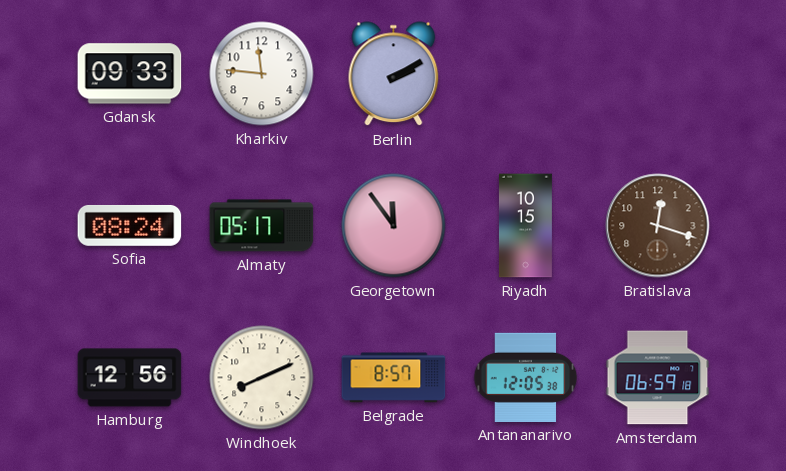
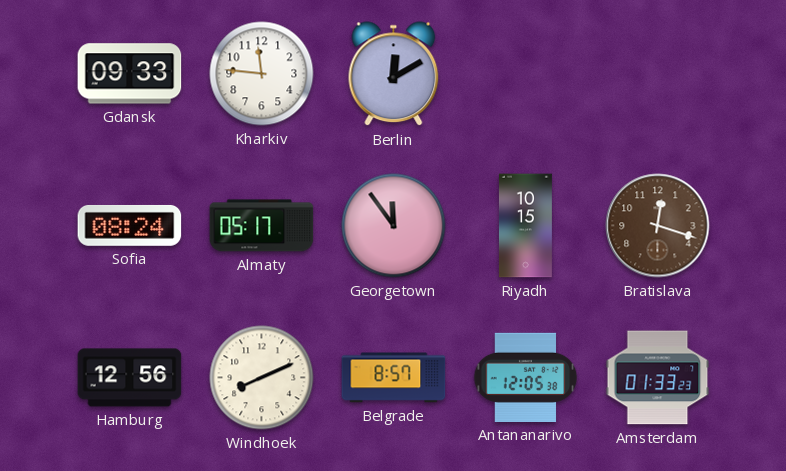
Berlin: 2:10 -> 12:10
Amsterdam: 06:59 -> 01:33
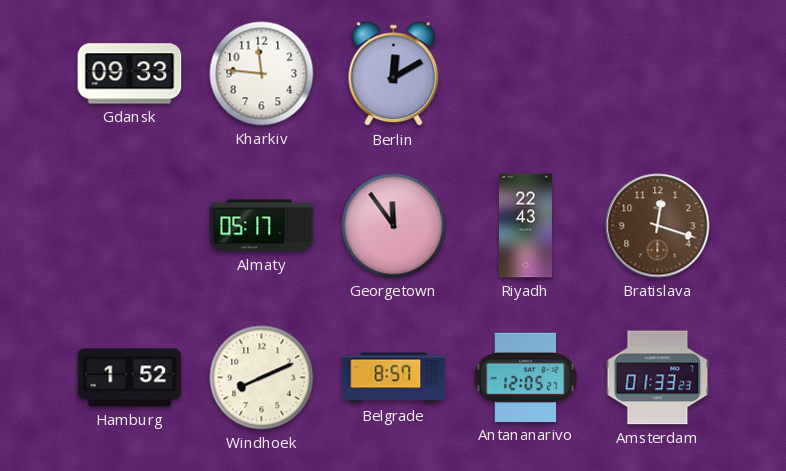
Sofia: 08:24 -> none
Riyadh: 10:15 -> 22:43
Hamburg: 12:56 -> 1:52
Antananarivo: 12:05:38 -> 12:05:27
